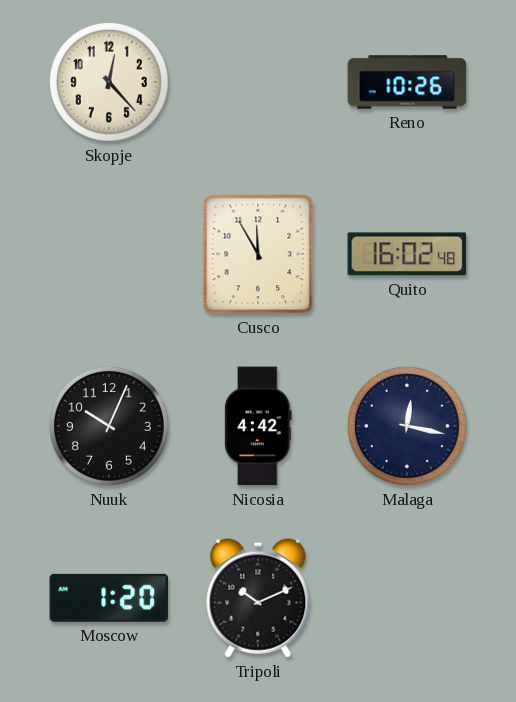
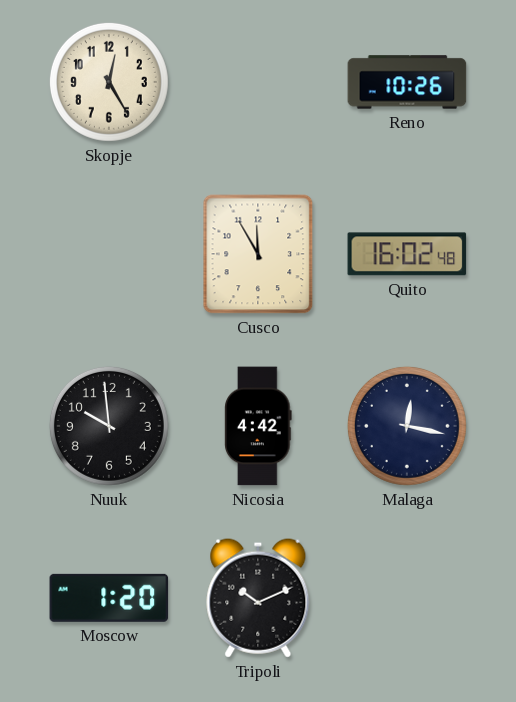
Skopje: 12:23 -> 12:25
Nuuk: 10:04 -> 9:59
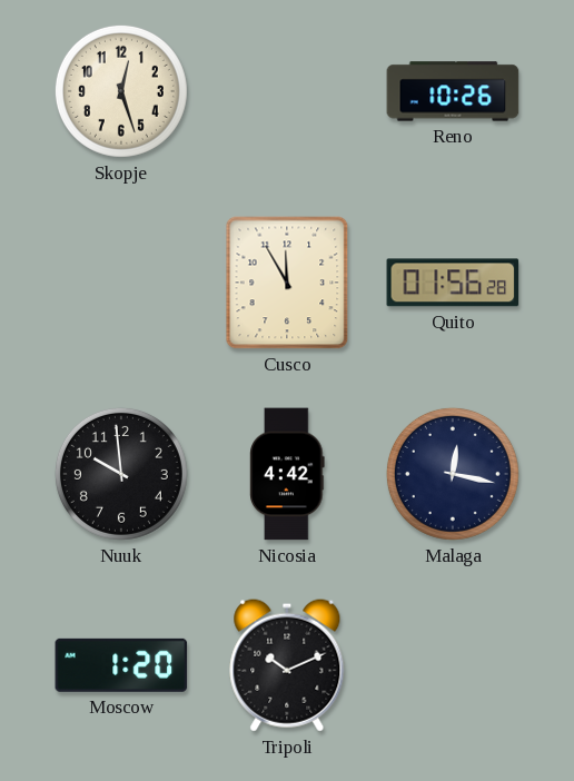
Skopje: 12:25 -> 12:27
Quito: 16:02 -> 01:56
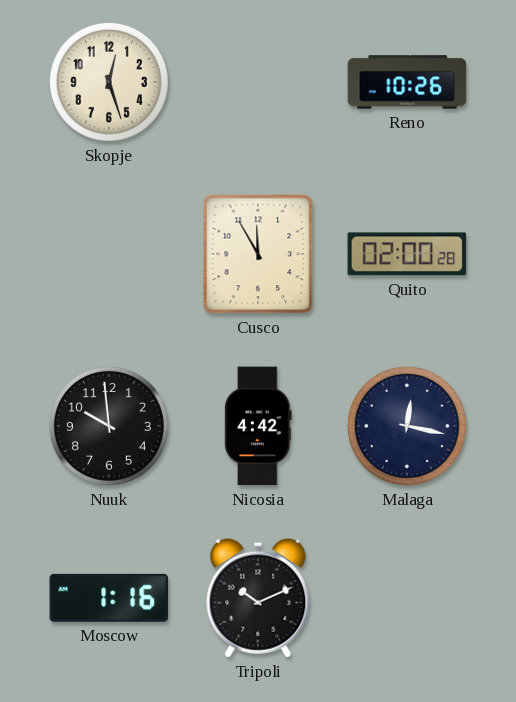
Quito: 01:56 -> 02:00
Moscow: 1:20 -> 1:16
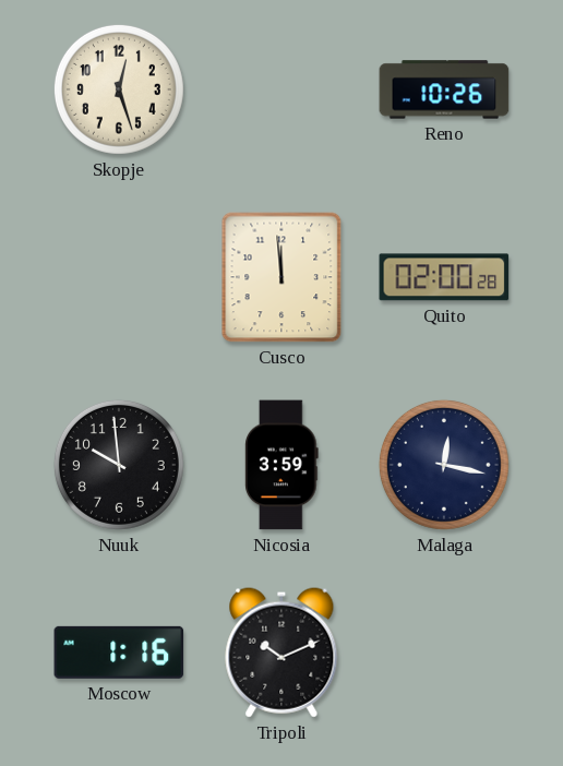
Cusco: 11:55 -> 11:59
Nicosia: 4:42 -> 3:59
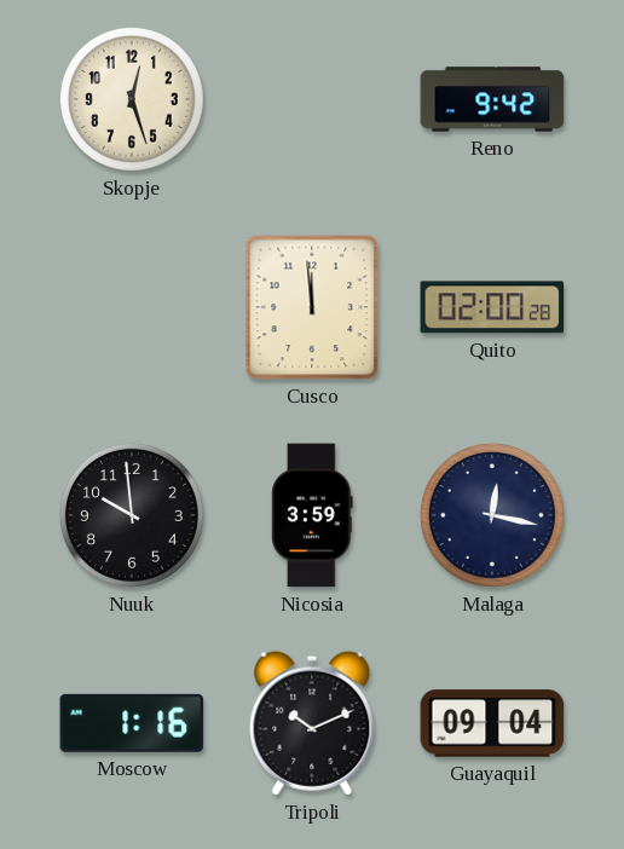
Reno: 10:26 -> 9:42
Guayaquil: none -> 09:04
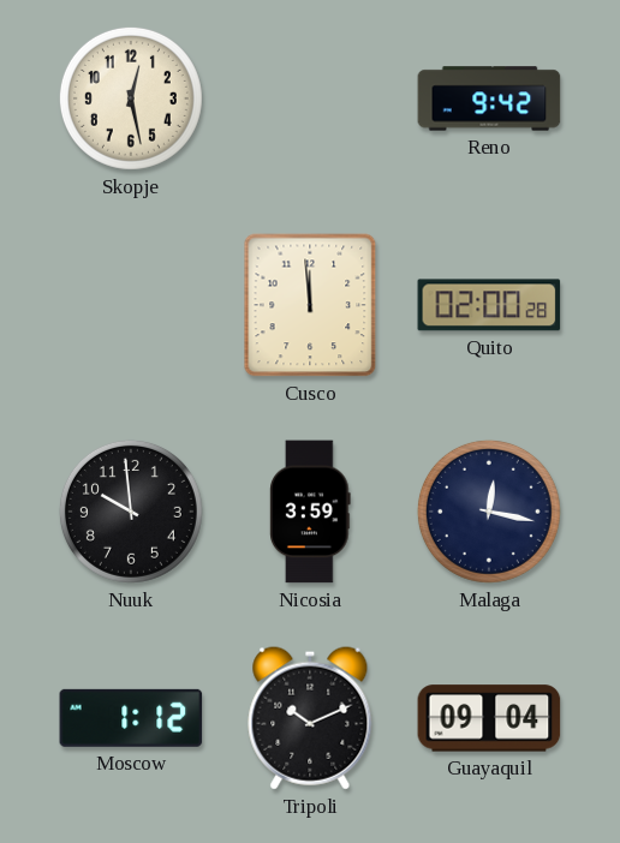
Skopje: 12:27 -> 12:28
Moscow: 1:16 -> 1:12
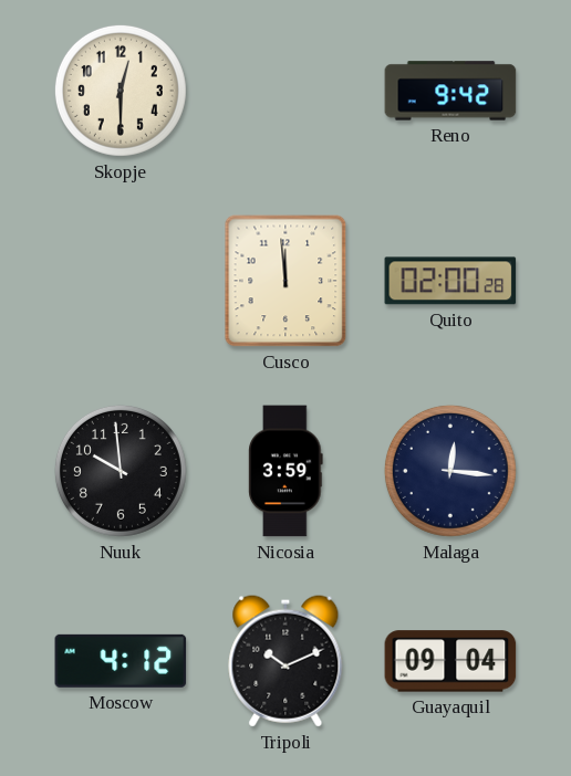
Skopje: 12:28 -> 12:30
Malaga: 12:17 -> 12:16
Moscow: 1:12 -> 4:12
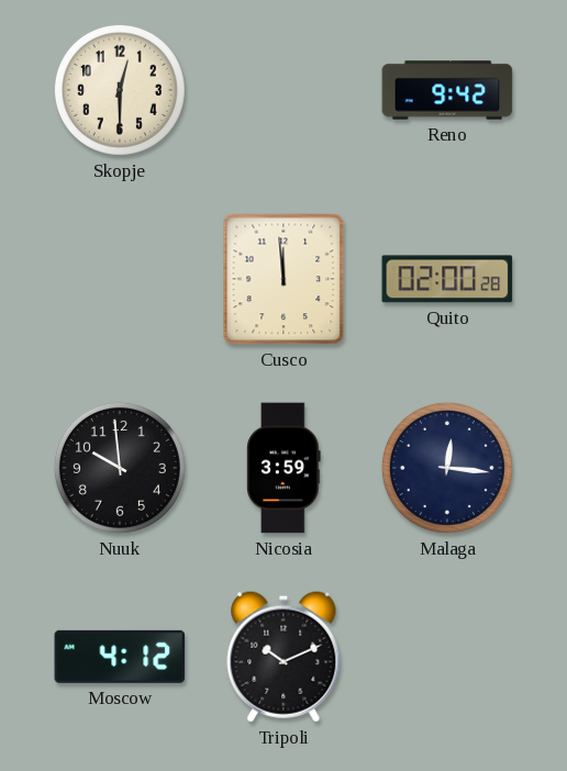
Guayaquil: 09:04 -> none
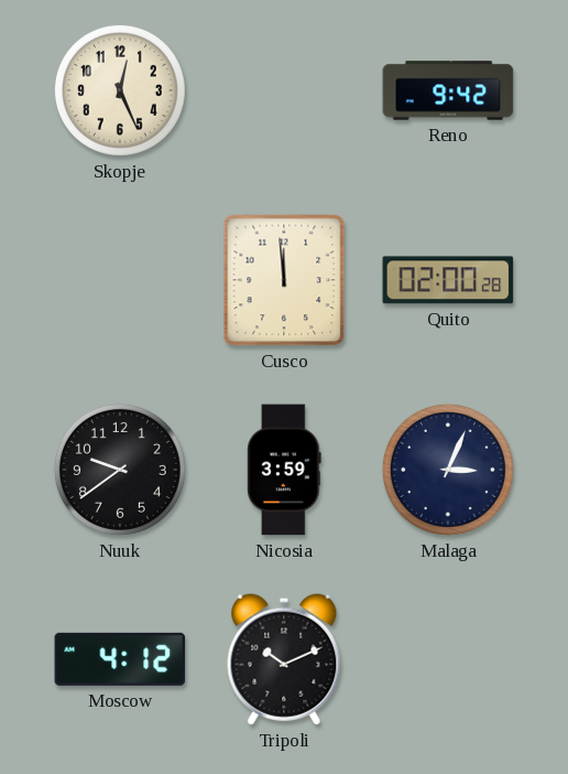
Skopje: 12:30 -> 12:26
Nuuk: 9:59 -> 9:39
Malaga: 12:16 -> 3:04
